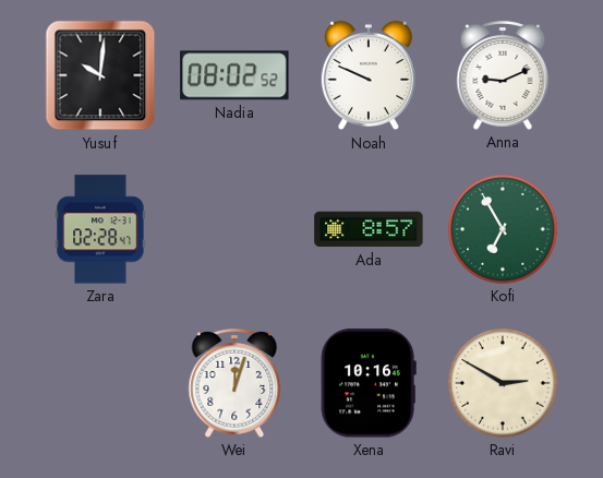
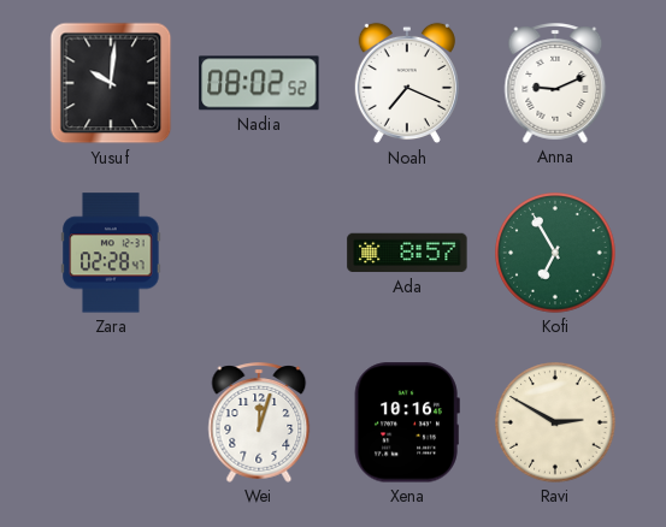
Noah: 9:49 -> 7:19
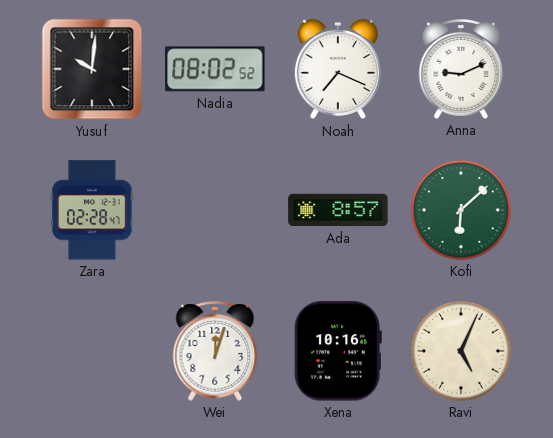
Kofi: 6:55 -> 6:08
Ravi: 2:50 -> 5:04
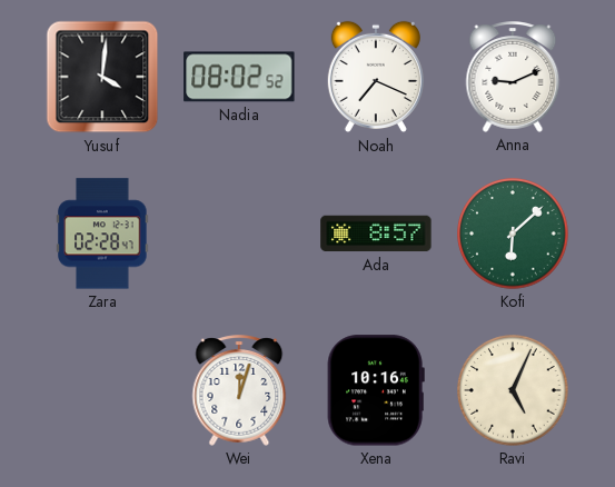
Yusuf: 10:01 -> 4:01
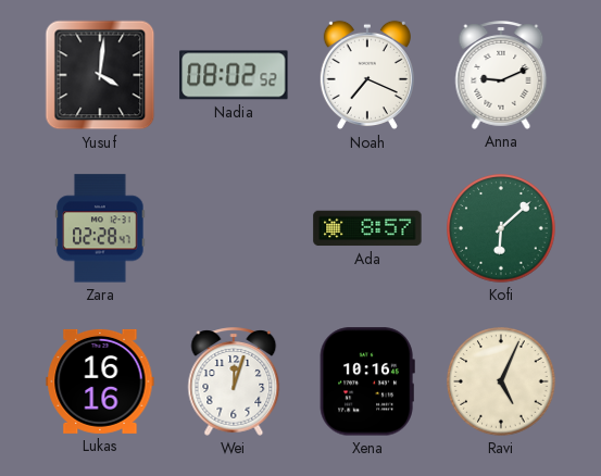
Lukas: none -> 16:16
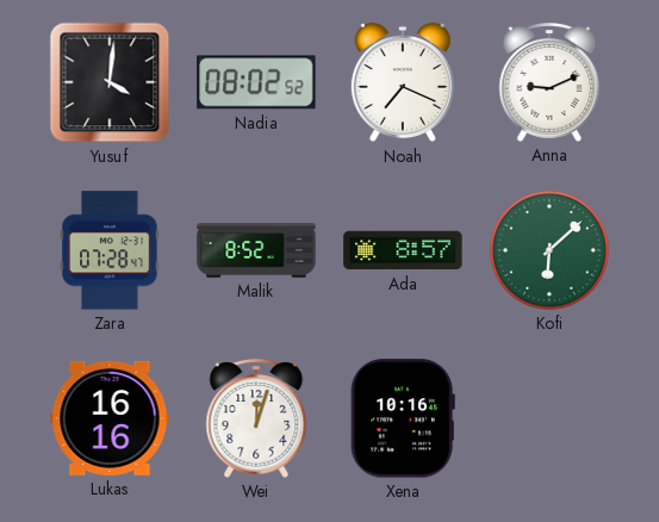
Zara: 02:28 -> 07:28
Malik: none -> 8:52
Ravi: 5:04 -> none
